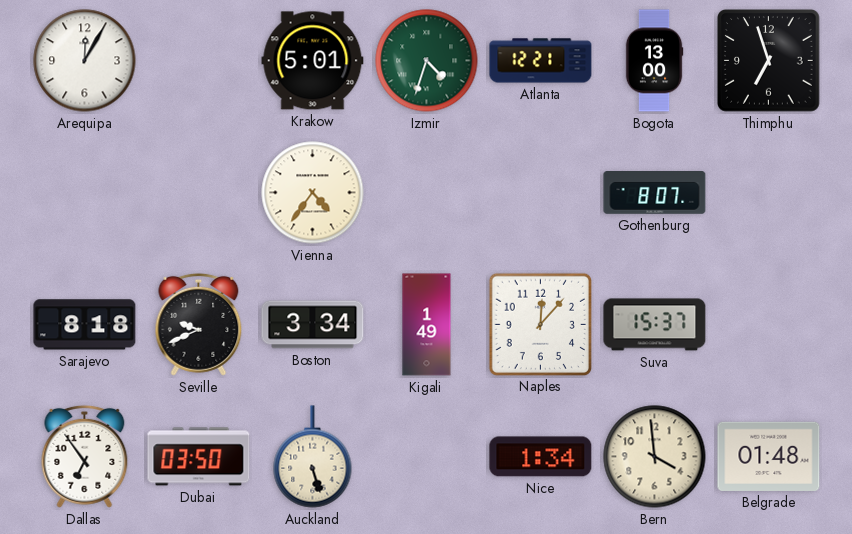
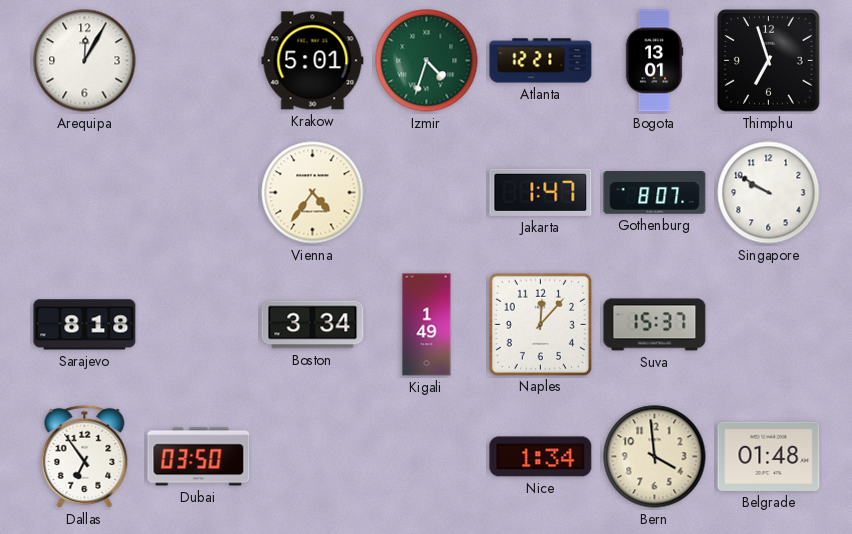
Bogota: 13:00 -> 13:01
Jakarta: none -> 1:47
Singapore: none -> 9:50
Seville: 9:41 -> none
Auckland: 5:27 -> none
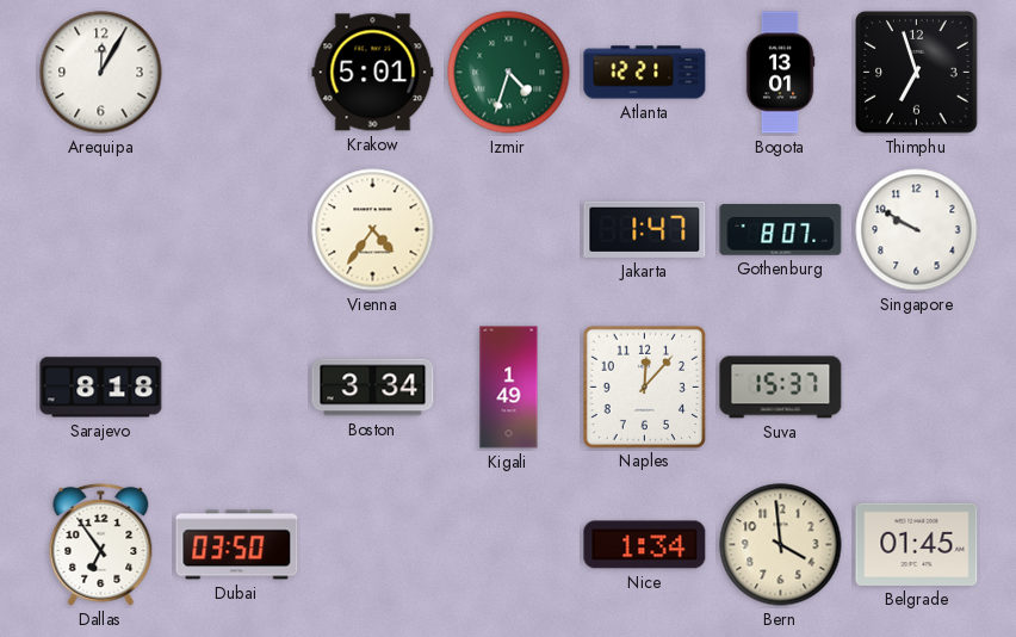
Belgrade: 01:48 -> 01:45
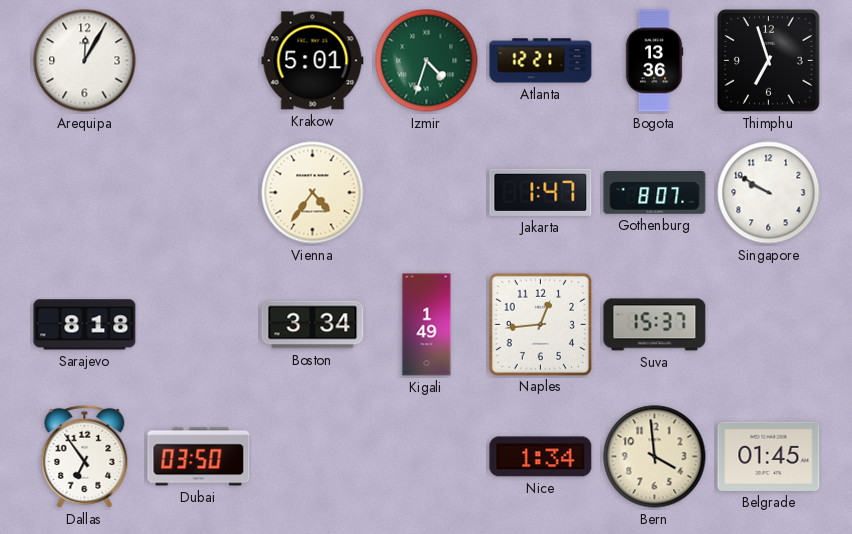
Bogota: 13:01 -> 13:36
Naples: 12:07 -> 12:44
